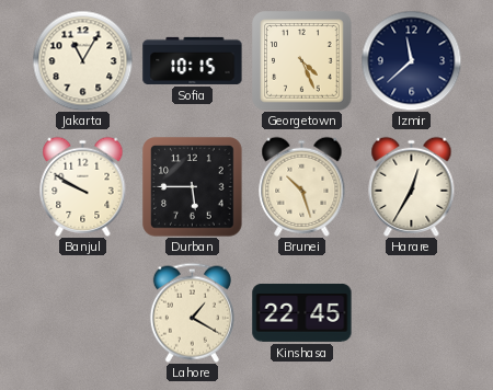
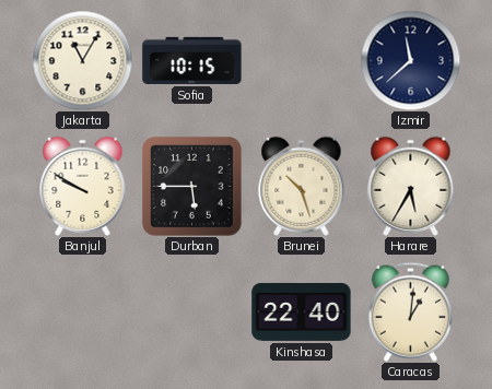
Georgetown: 4:26 -> none
Harare: 12:35 -> 5:35
Lahore: 1:20 -> none
Kinshasa: 22:45 -> 22:40
Caracas: none -> 1:01
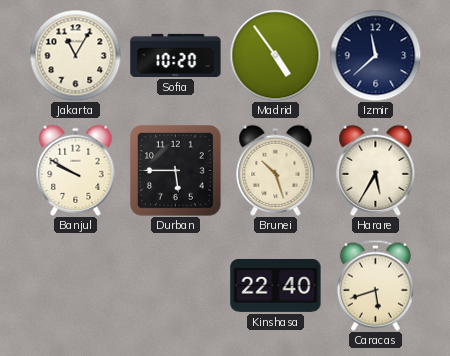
Sofia: 10:15 -> 10:20
Madrid: none -> 4:54
Caracas: 1:01 -> 5:42
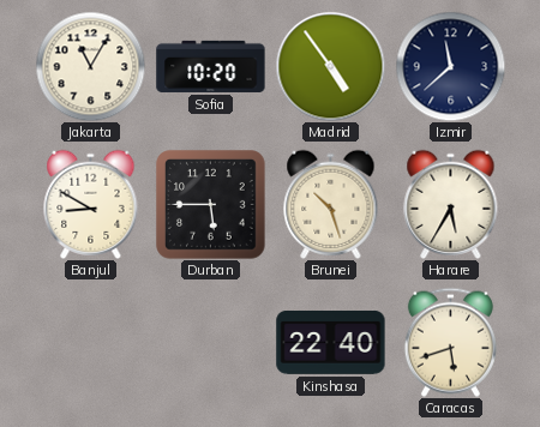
Banjul: 9:50 -> 8:50
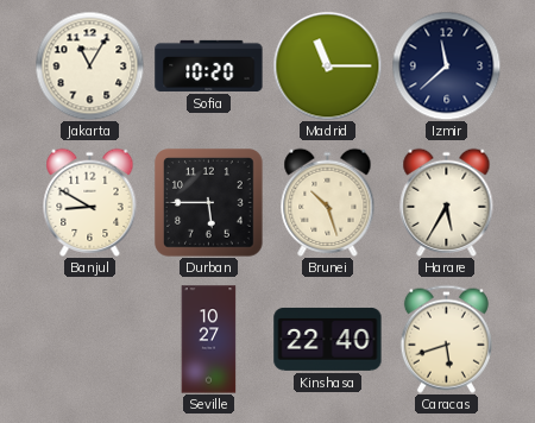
Madrid: 4:54 -> 11:15
Seville: none -> 10:27
